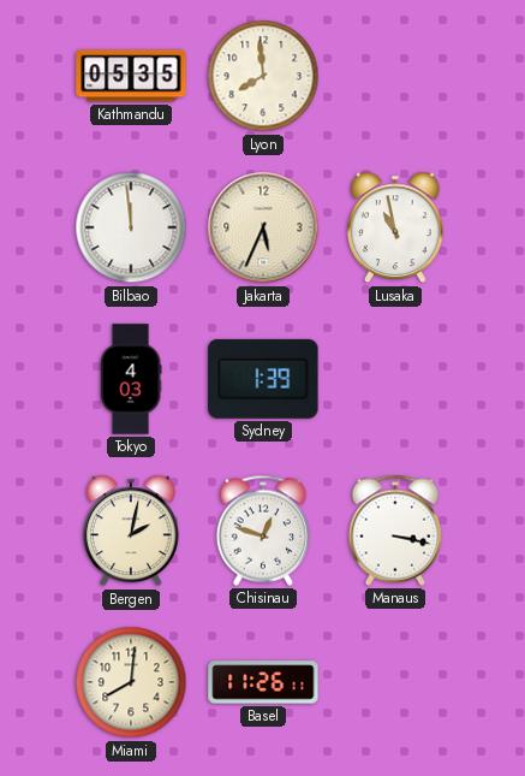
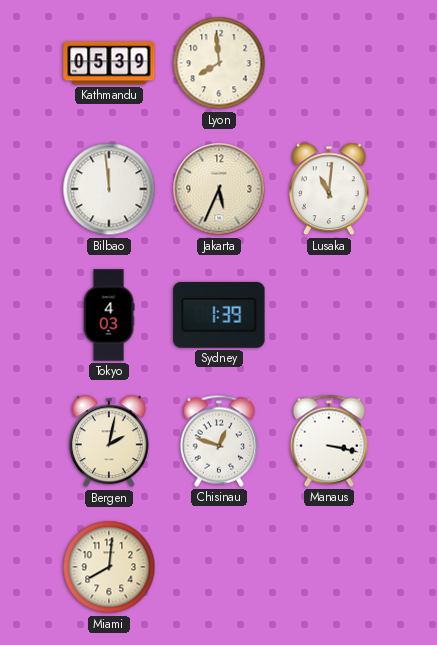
Kathmandu: 05:35 -> 05:39
Lusaka: 10:58 -> 11:01
Basel: 11:26 -> none
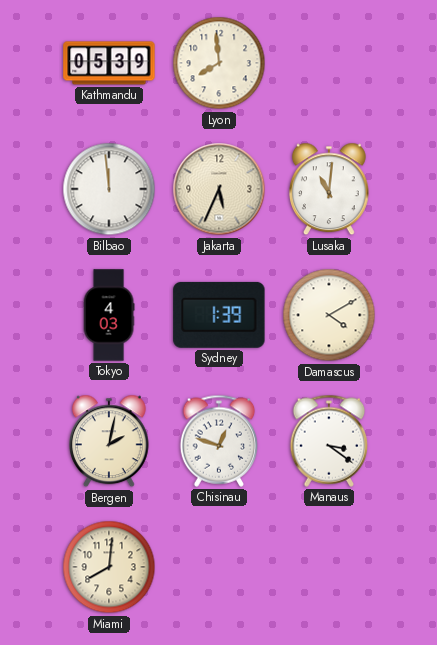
Damascus: none -> 4:10
Manaus: 3:17 -> 3:21
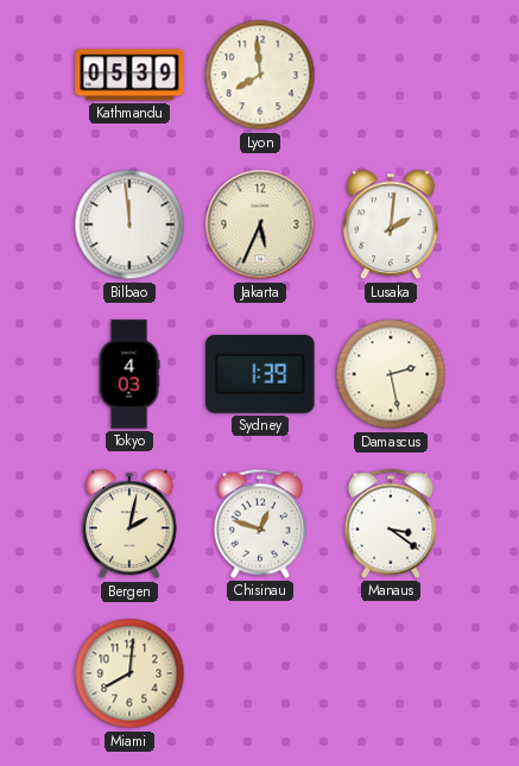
Lusaka: 11:01 -> 2:01
Damascus: 4:10 -> 2:28
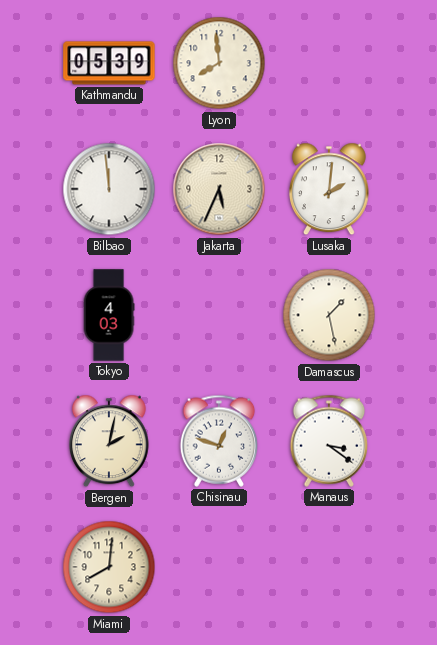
Sydney: 1:39 -> none
Damascus: 2:28 -> 1:28
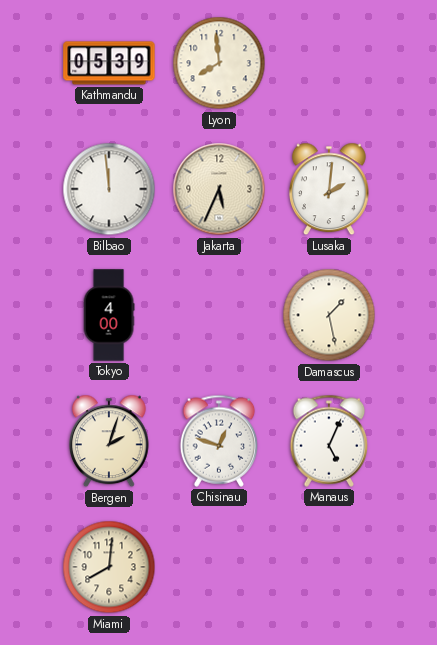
Tokyo: 4:03 -> 4:00
Bergen: 2:02 -> 2:03
Manaus: 3:21 -> 5:04
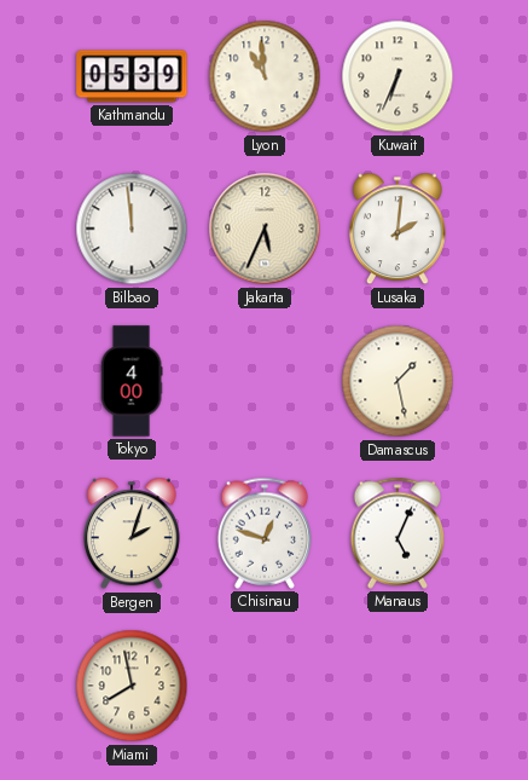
Lyon: 7:59 -> 10:59
Kuwait: none -> 6:34
Miami: 8:01 -> 7:58
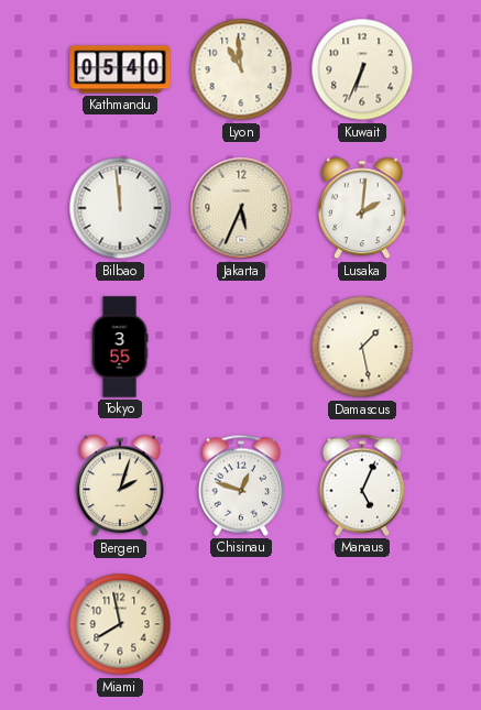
Kathmandu: 05:39 -> 05:40
Tokyo: 4:00 -> 3:55
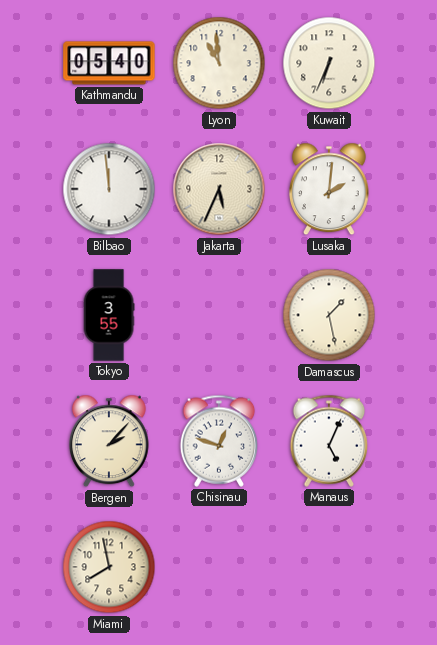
Bergen: 2:03 -> 2:07
